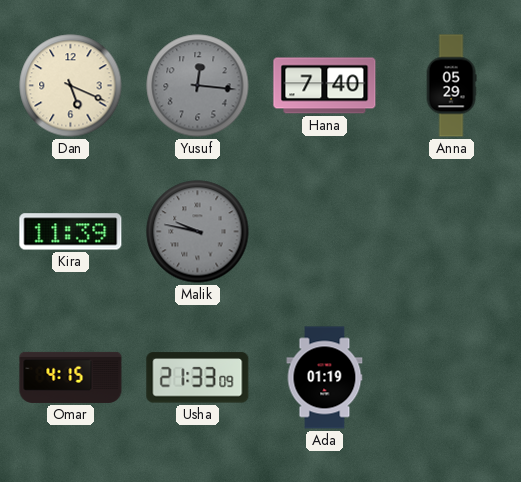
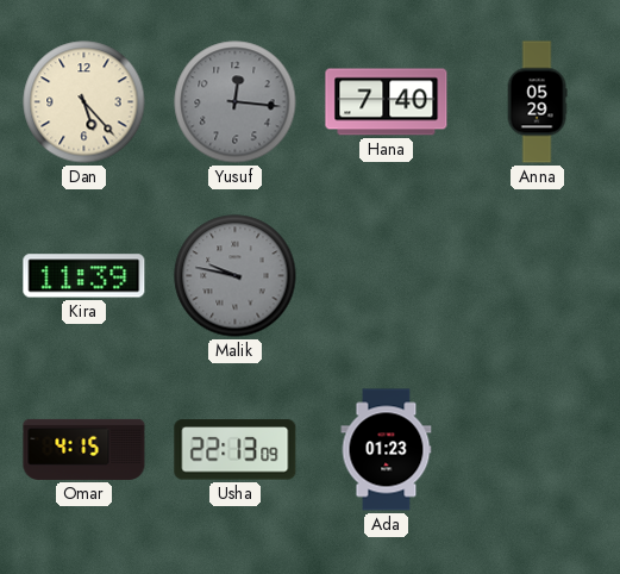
Dan: 5:19 -> 5:23
Usha: 21:33 -> 22:13
Ada: 01:19 -> 01:23
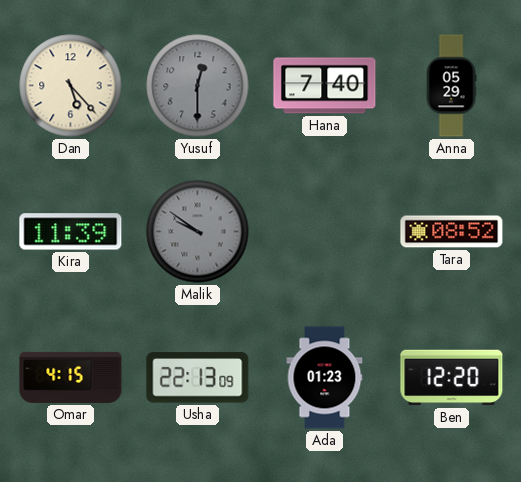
Yusuf: 12:16 -> 12:30
Malik: 9:47 -> 9:51
Tara: none -> 08:52
Ben: none -> 12:20
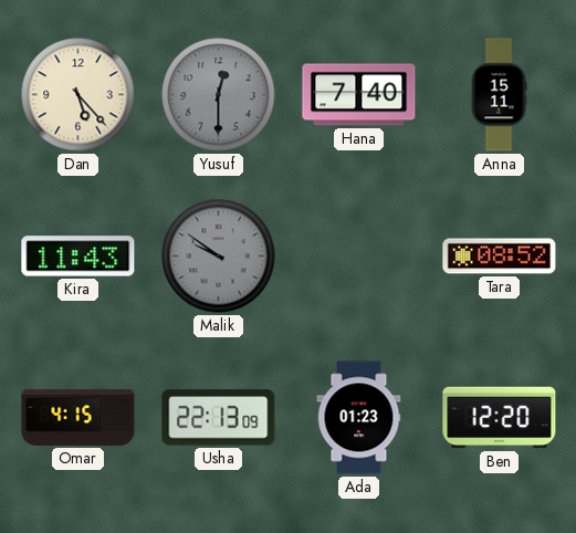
Anna: 05:29 -> 15:11
Kira: 11:39 -> 11:43
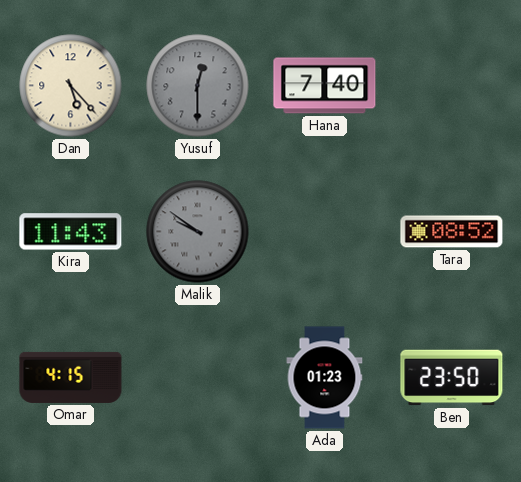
Anna: 15:11 -> none
Usha: 22:13 -> none
Ben: 12:20 -> 23:50
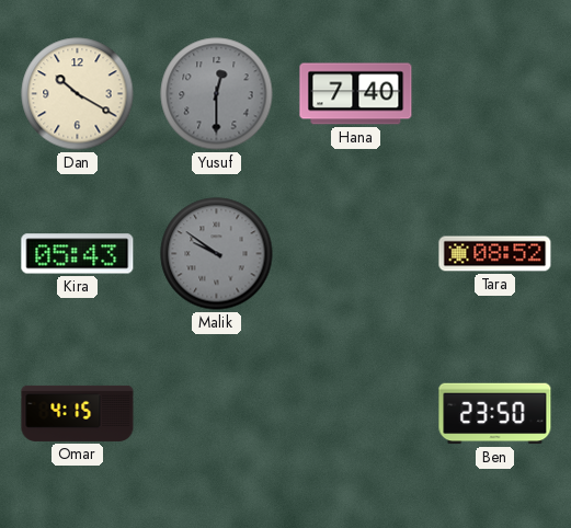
Dan: 5:23 -> 10:20
Kira: 11:43 -> 05:43
Ada: 01:23 -> none
